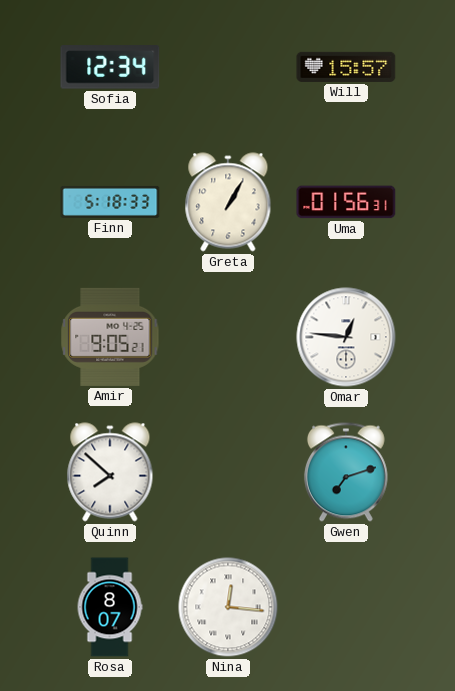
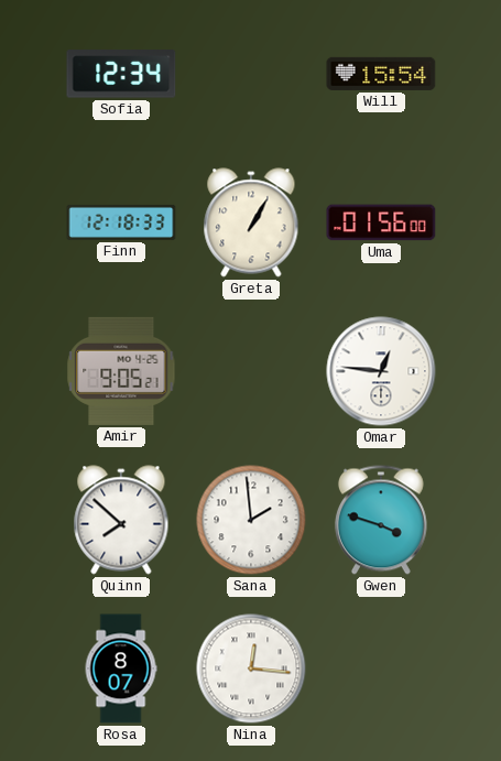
Will: 15:57 -> 15:54
Finn: 5:18 -> 12:18
Uma: 01:56:31 -> 01:56:00
Sana: none -> 1:59
Gwen: 7:12 -> 3:48
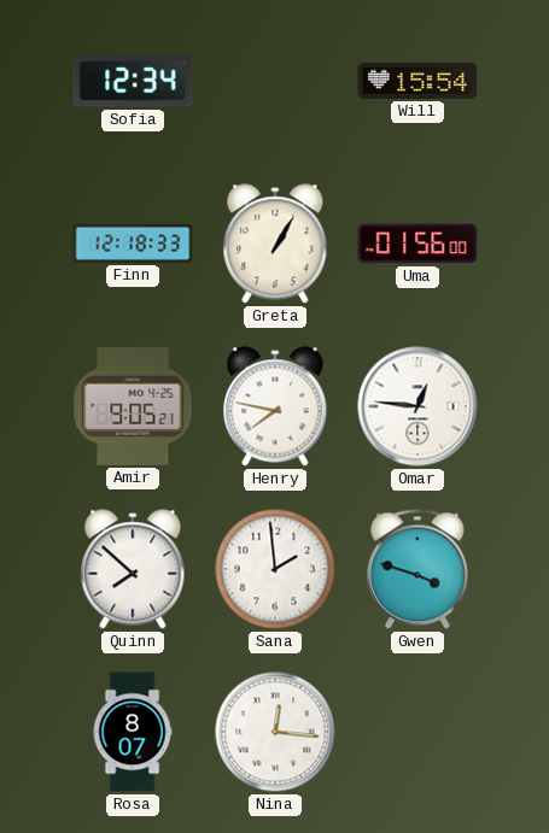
Henry: none -> 7:47
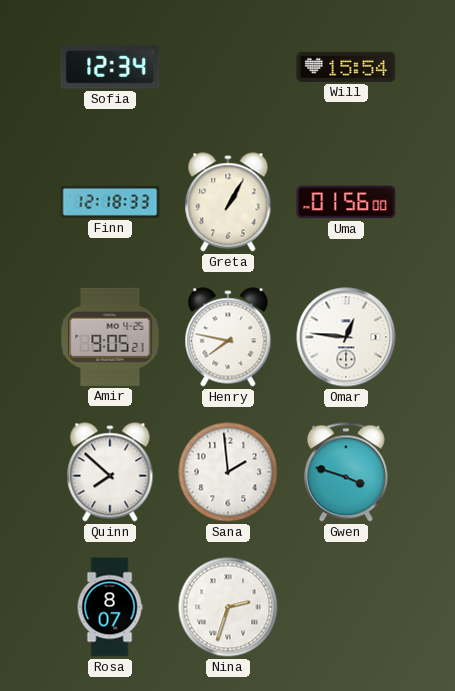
Nina: 12:16 -> 2:33
